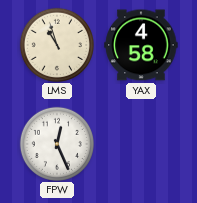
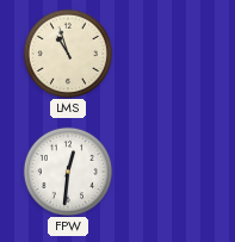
YAX: 4:58 -> none
FPW: 12:26 -> 12:31
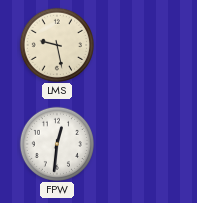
LMS: 10:57 -> 9:28
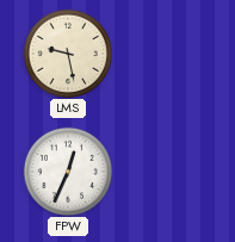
FPW: 12:31 -> 12:34
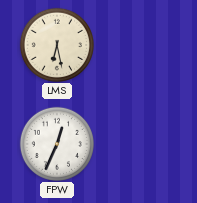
LMS: 9:28 -> 6:28
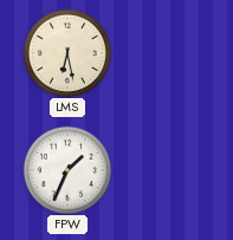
FPW: 12:34 -> 1:34
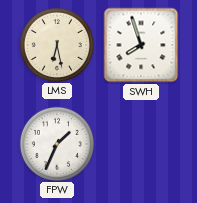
SWH: none -> 7:57
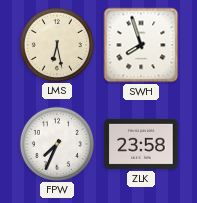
FPW: 1:34 -> 7:34
ZLK: none -> 23:58
